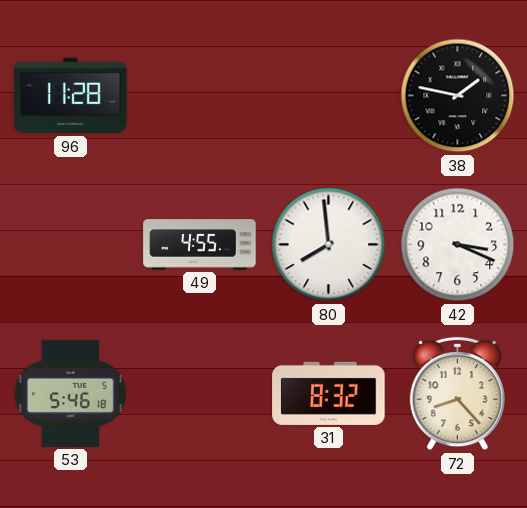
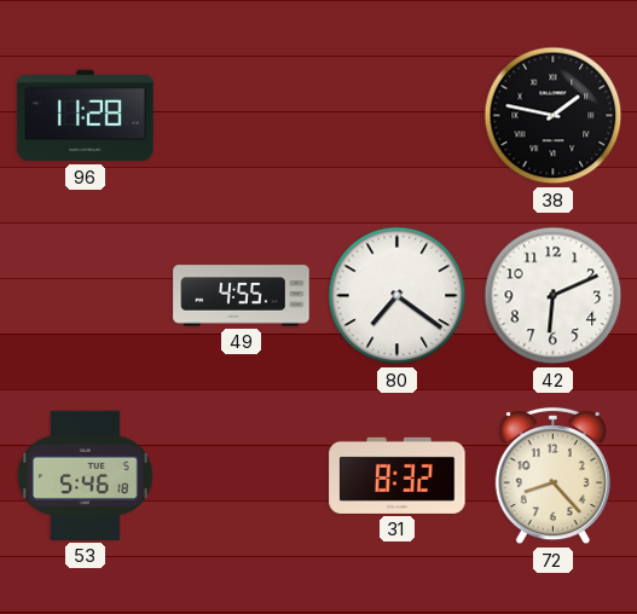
80: 7:59 -> 7:21
42: 3:19 -> 6:11
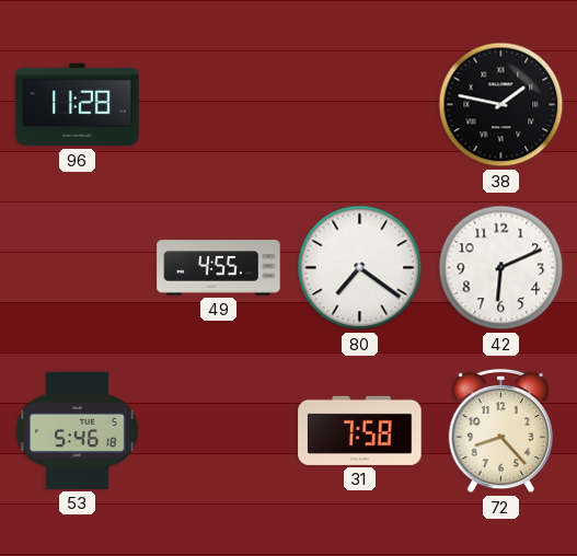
31: 8:32 -> 7:58
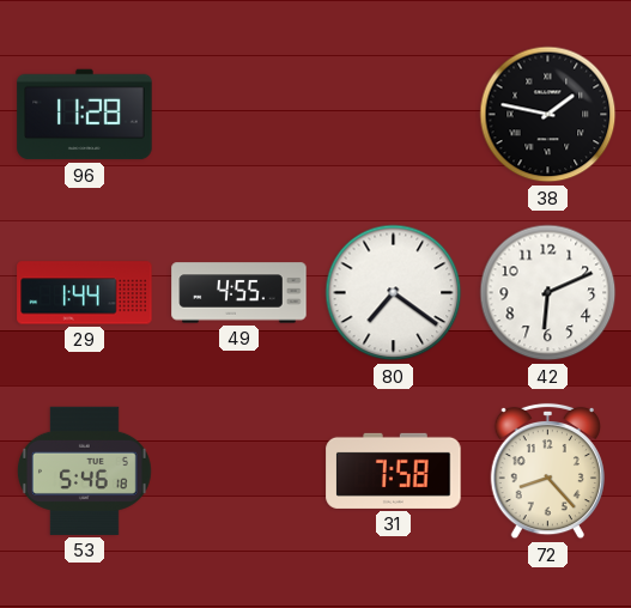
29: none -> 1:44
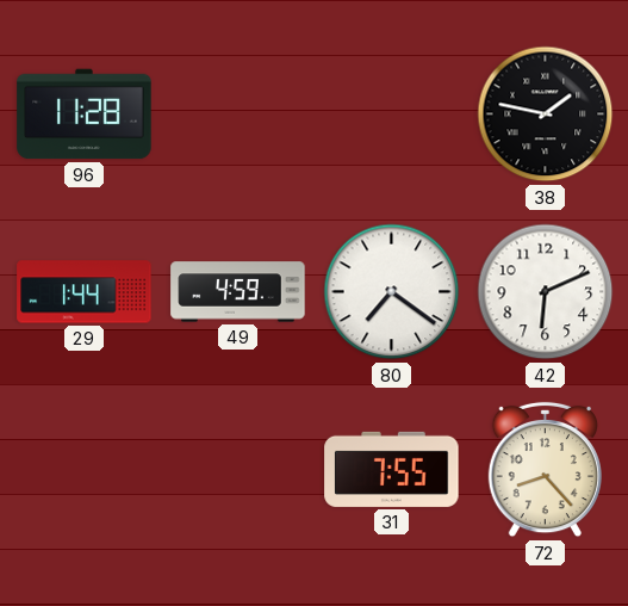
49: 4:55 -> 4:59
53: 5:46 -> none
31: 7:58 -> 7:55
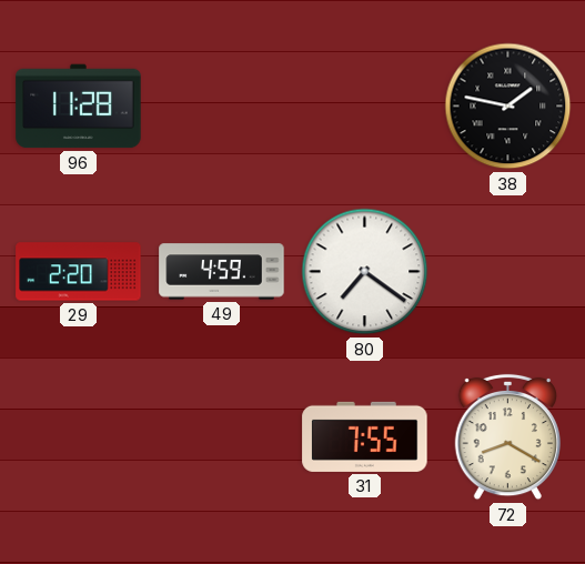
29: 1:44 -> 2:20
42: 6:11 -> none
72: 8:23 -> 8:20
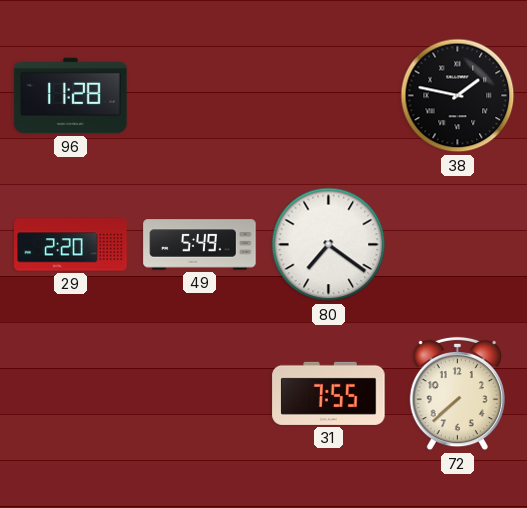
49: 4:59 -> 5:49
72: 8:20 -> 7:38
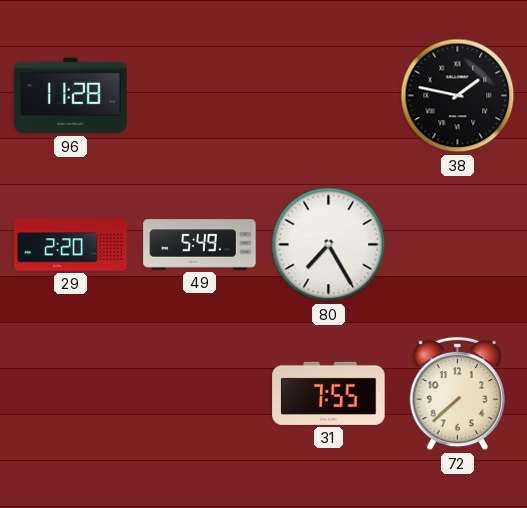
80: 7:21 -> 7:25
